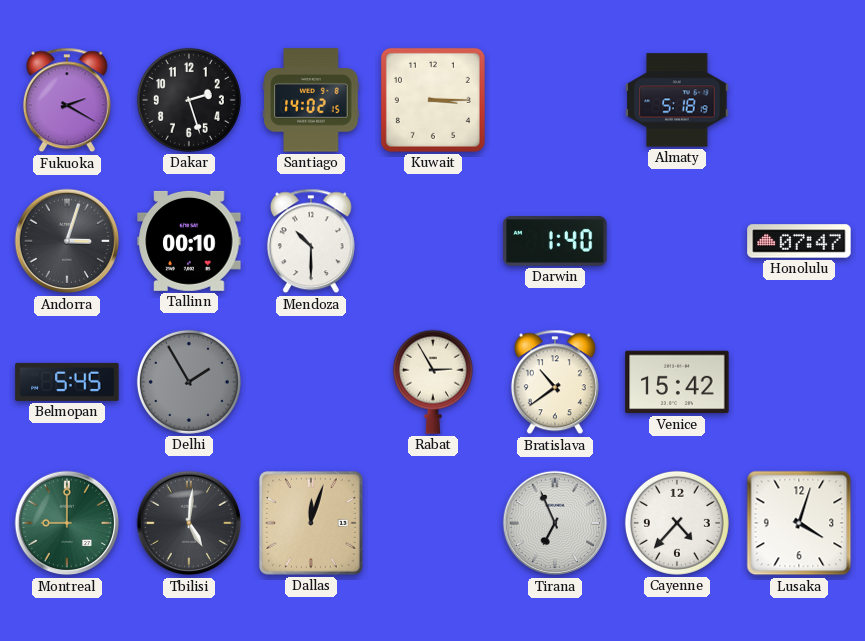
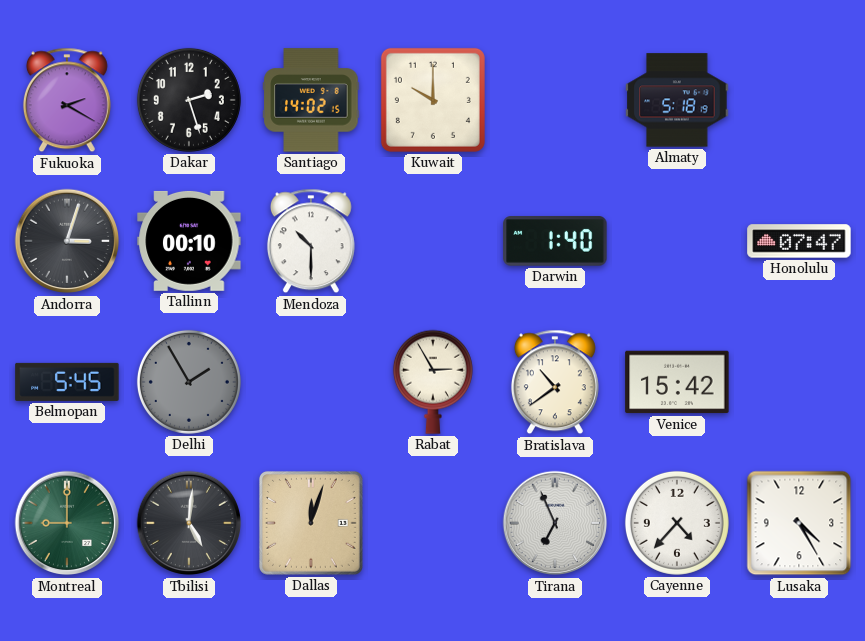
Kuwait: 3:15 -> 10:00
Lusaka: 4:03 -> 4:25
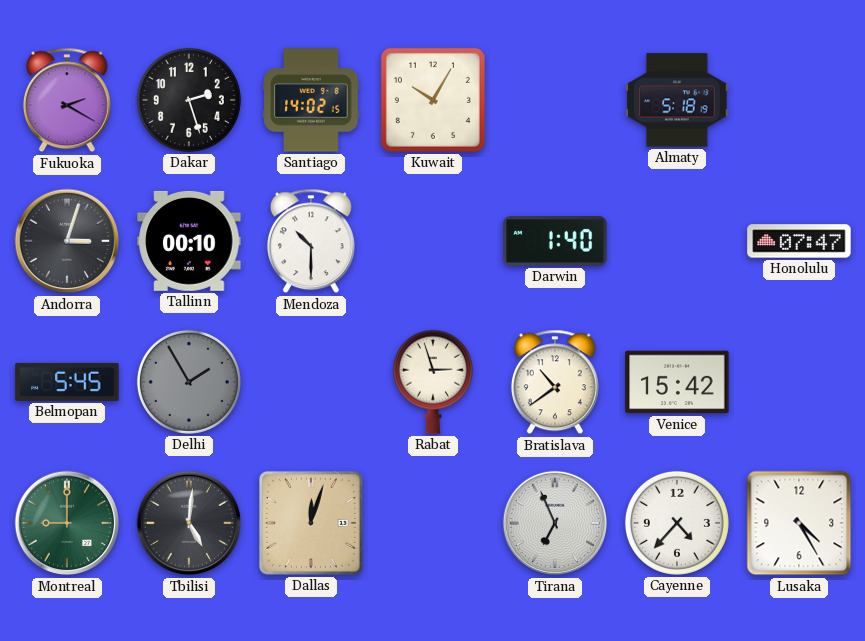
Kuwait: 10:00 -> 10:05
Rabat: 2:55 -> 2:57
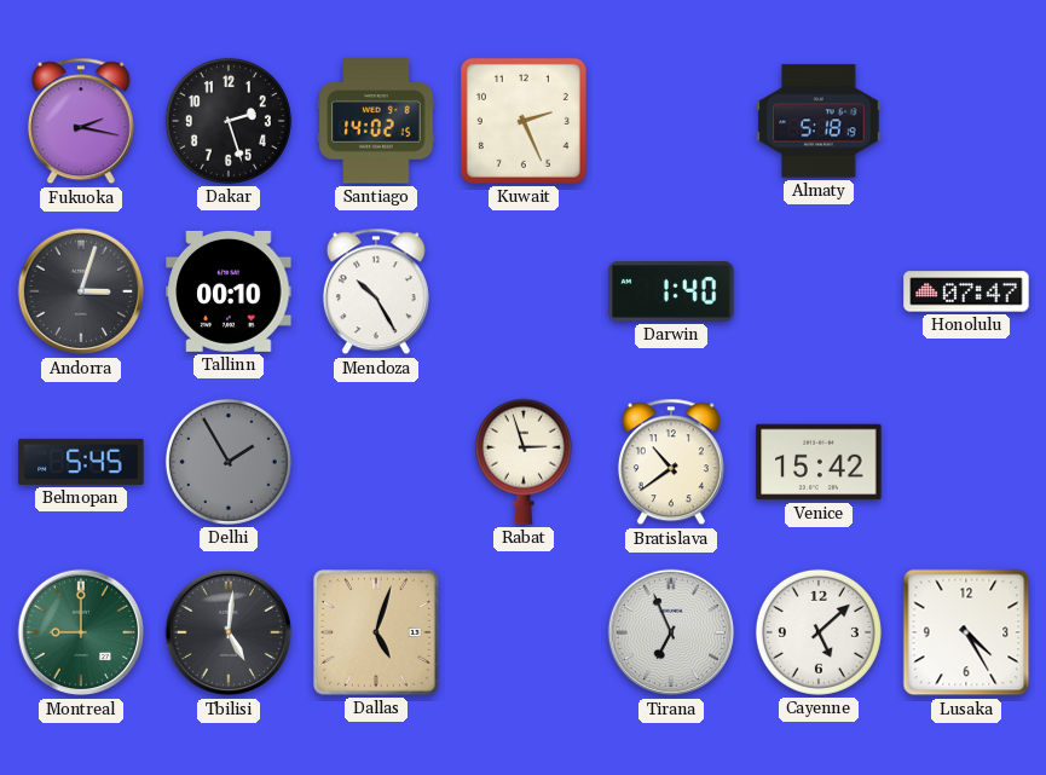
Fukuoka: 2:20 -> 2:17
Kuwait: 10:05 -> 2:26
Mendoza: 10:30 -> 10:25
Dallas: 12:03 -> 5:03
Cayenne: 4:37 -> 5:08
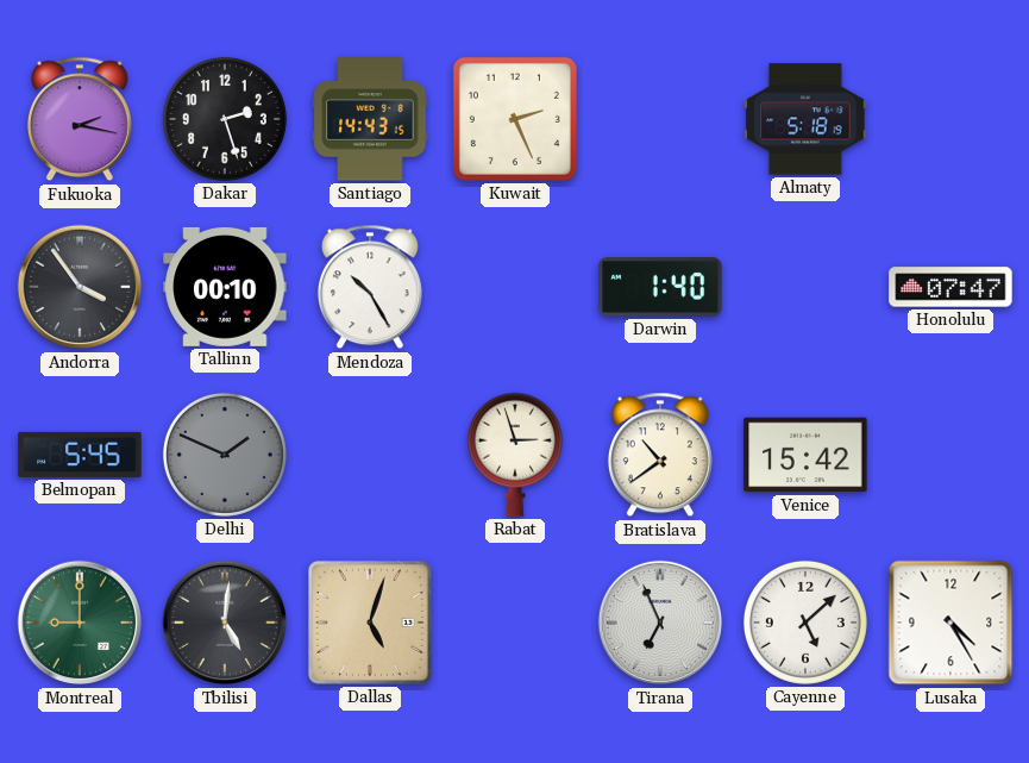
Santiago: 14:02 -> 14:43
Andorra: 3:03 -> 3:54
Delhi: 1:55 -> 1:49
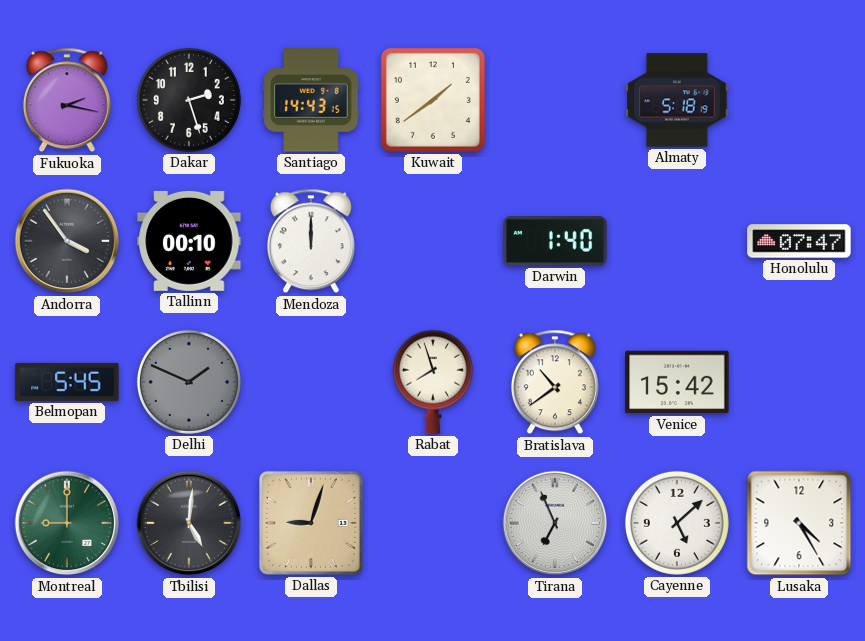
Kuwait: 2:26 -> 1:39
Mendoza: 10:25 -> 12:00
Rabat: 2:57 -> 7:57
Dallas: 5:03 -> 9:03
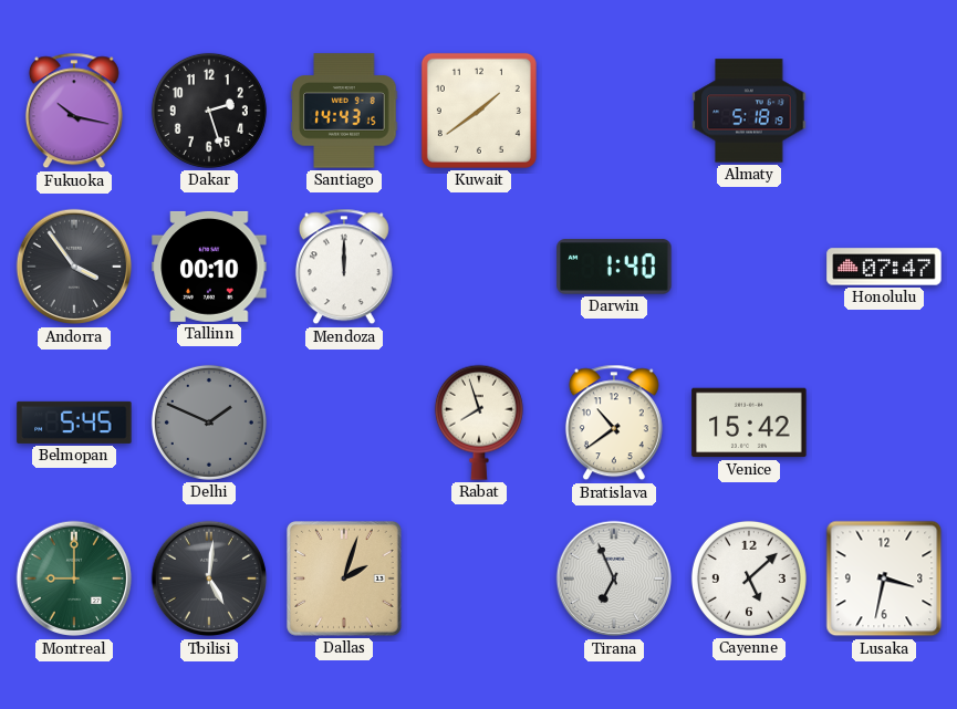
Fukuoka: 2:17 -> 10:17
Dallas: 9:03 -> 2:03
Lusaka: 4:25 -> 3:32
